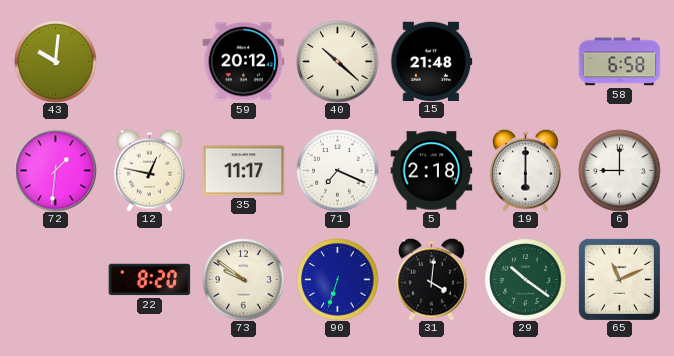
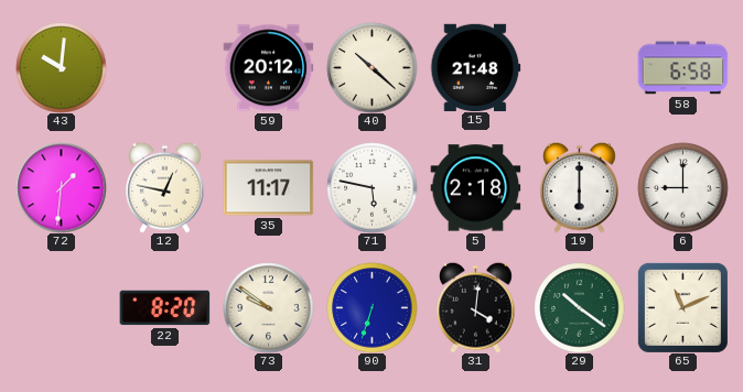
71: 7:19 -> 5:47
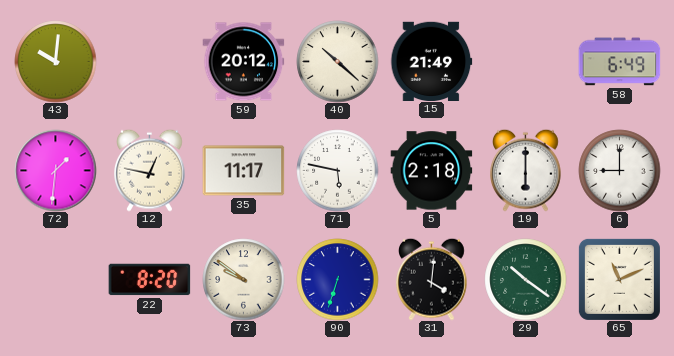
15: 21:48 -> 21:49
58: 6:58 -> 6:49
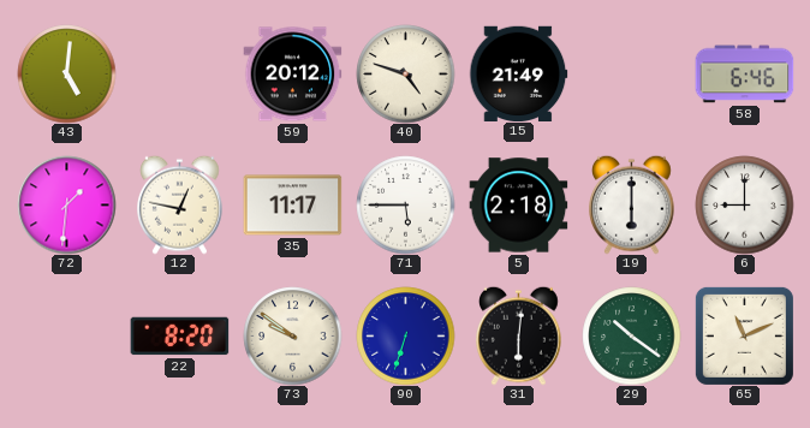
43: 10:01 -> 5:01
40: 10:22 -> 4:48
58: 6:49 -> 6:46
71: 5:47 -> 5:45
31: 4:01 -> 6:01
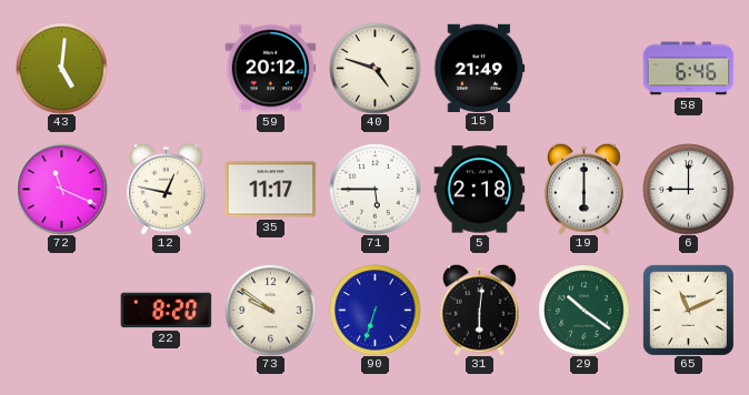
72: 1:31 -> 11:19
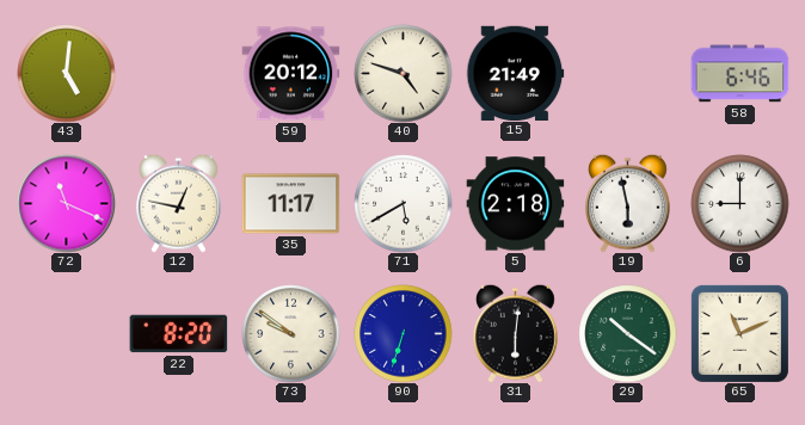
71: 5:45 -> 5:40
19: 6:00 -> 5:58
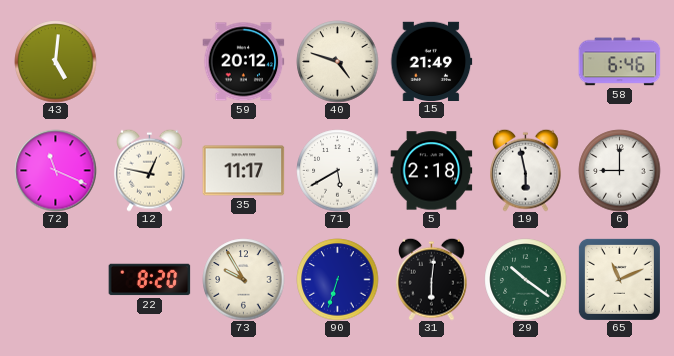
73: 9:51 -> 9:55
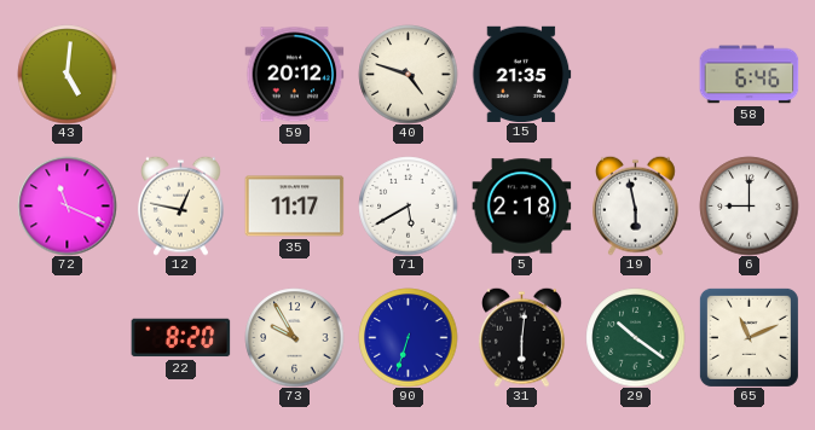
15: 21:49 -> 21:35
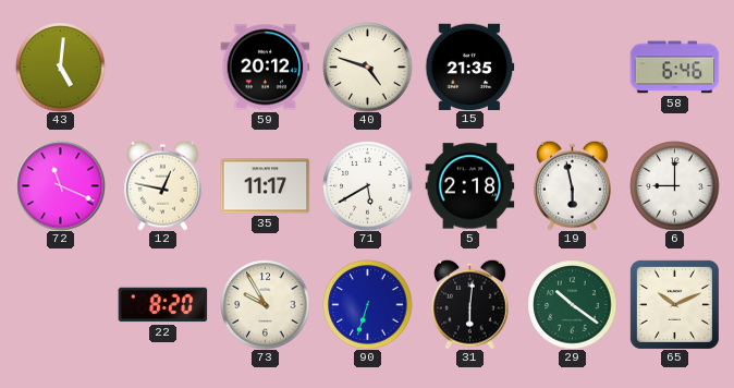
65: 11:11 -> 10:11
